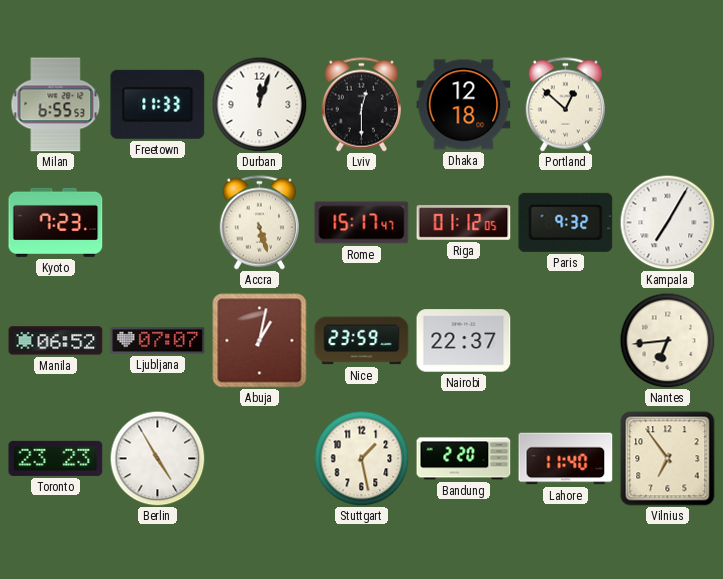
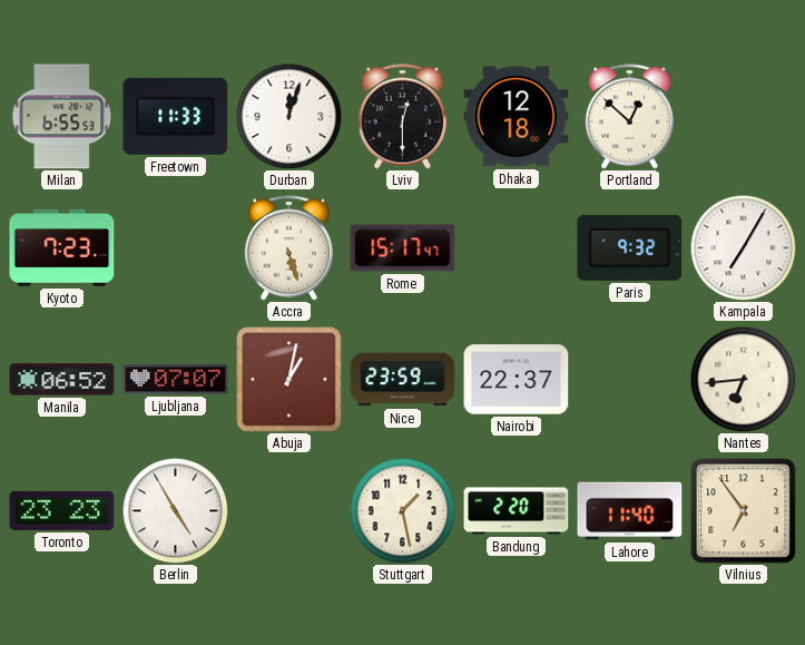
Riga: 01:12 -> none
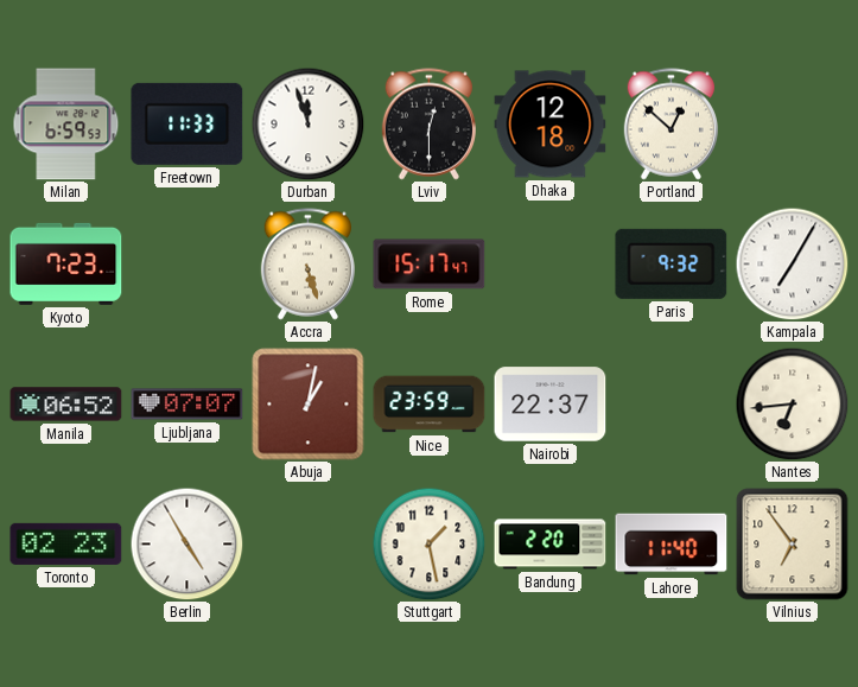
Milan: 6:55 -> 6:59
Durban: 12:03 -> 11:57
Toronto: 23:23 -> 02:23
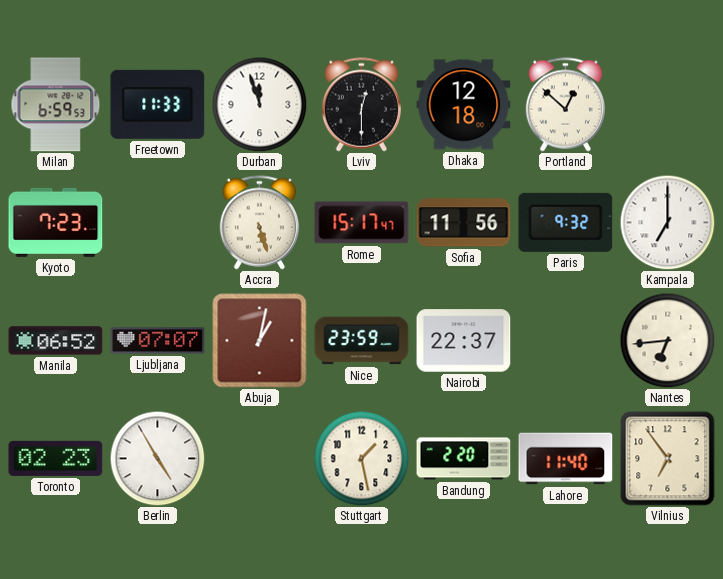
Sofia: none -> 11:56
Kampala: 7:05 -> 7:00
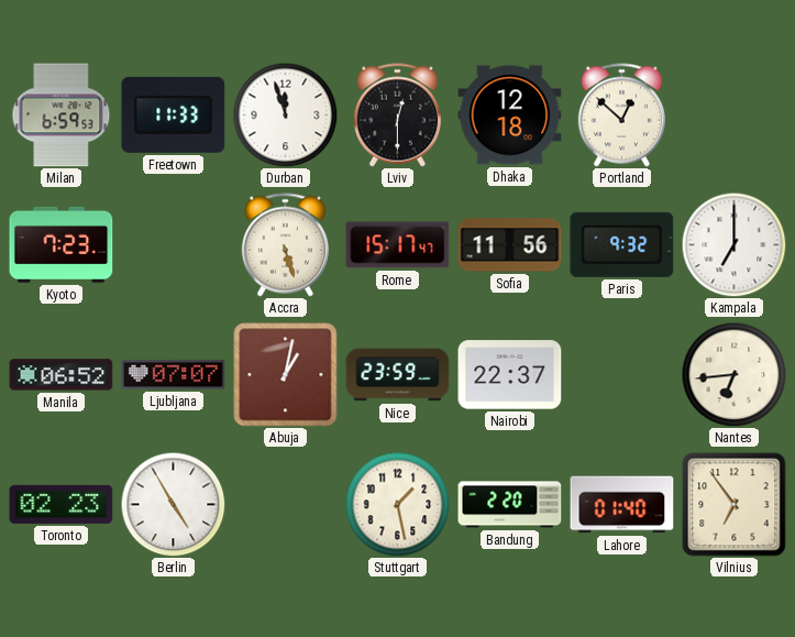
Lahore: 11:40 -> 01:40
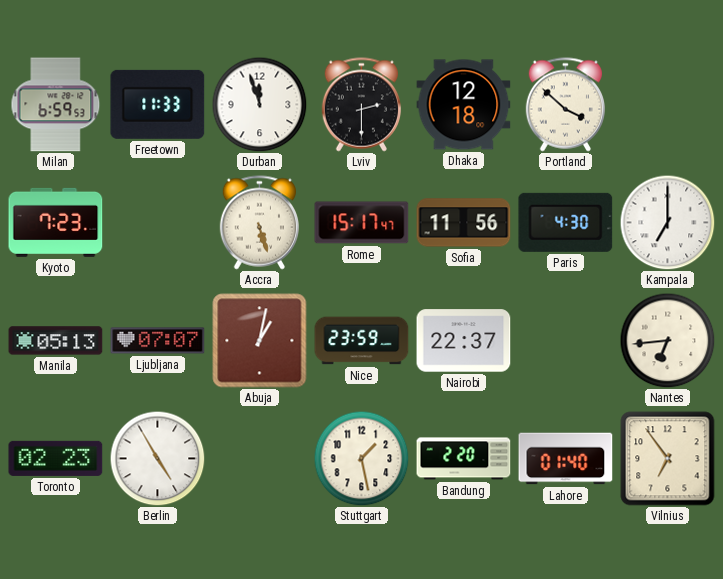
Lviv: 12:30 -> 2:30
Portland: 12:52 -> 3:52
Paris: 9:32 -> 4:30
Manila: 06:52 -> 05:13
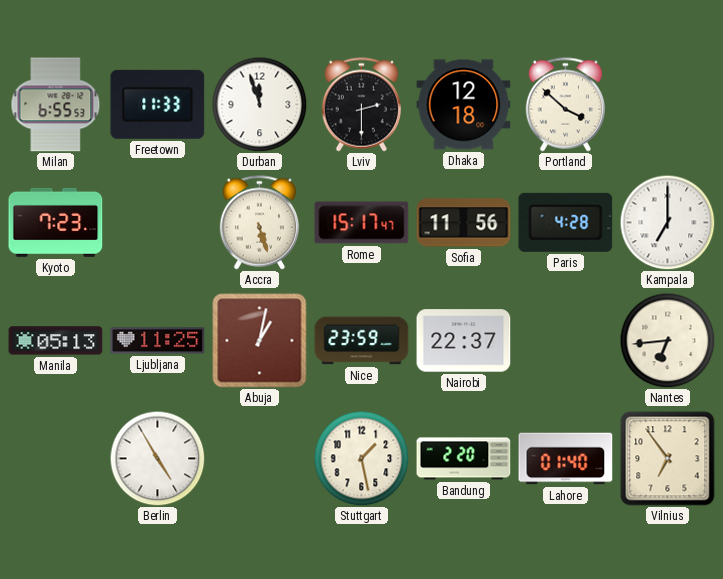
Milan: 6:59 -> 6:55
Paris: 4:30 -> 4:28
Ljubljana: 07:07 -> 11:25
Toronto: 02:23 -> none
